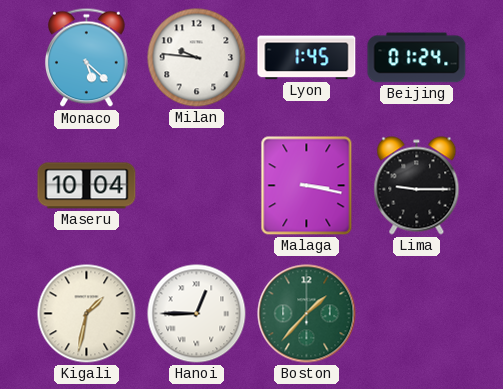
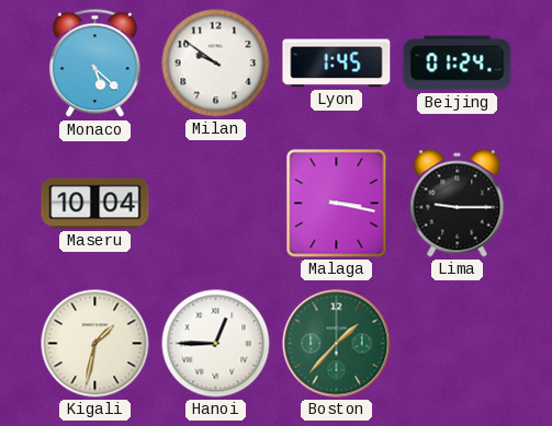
Milan: 9:46 -> 9:51
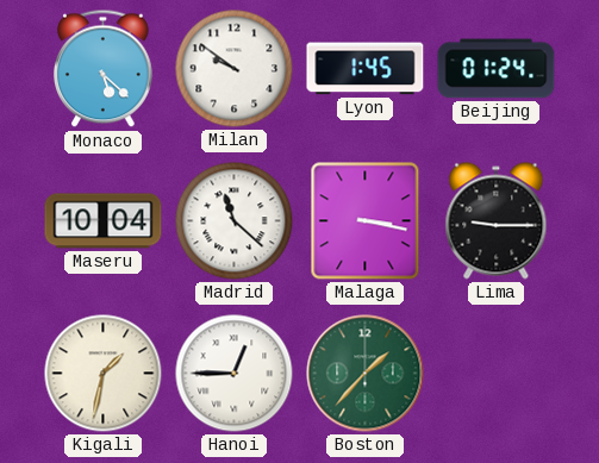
Madrid: none -> 11:22
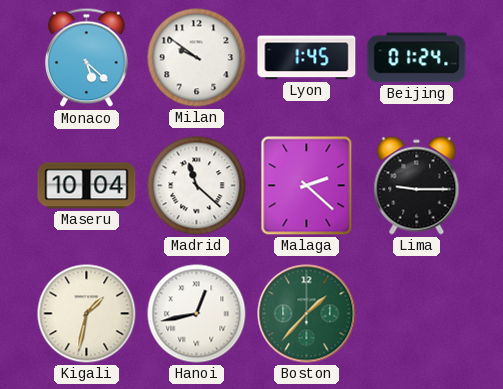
Malaga: 3:17 -> 2:22
Hanoi: 12:45 -> 12:43
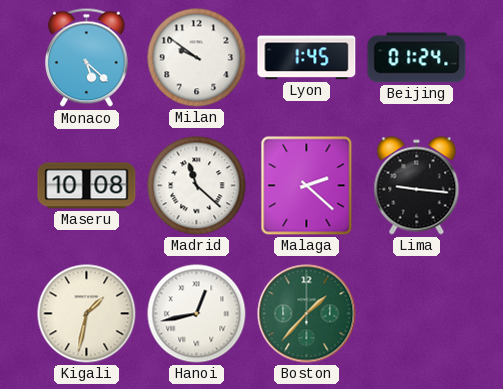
Maseru: 10:04 -> 10:08
Lima: 9:15 -> 9:16
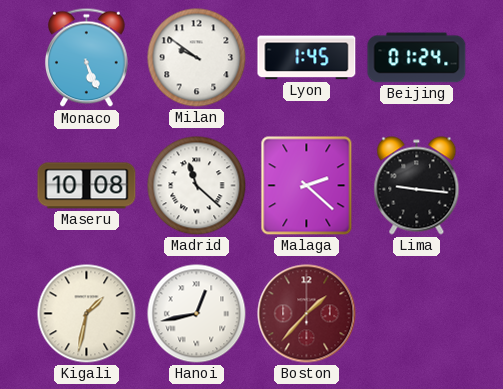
Monaco: 5:22 -> 5:26
Boston dial: green -> burgundy
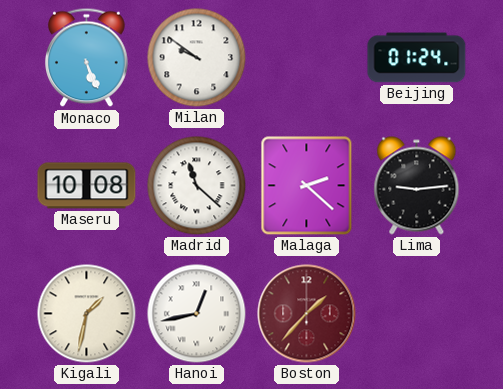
Lyon: 1:45 -> none
Lima: 9:16 -> 9:14
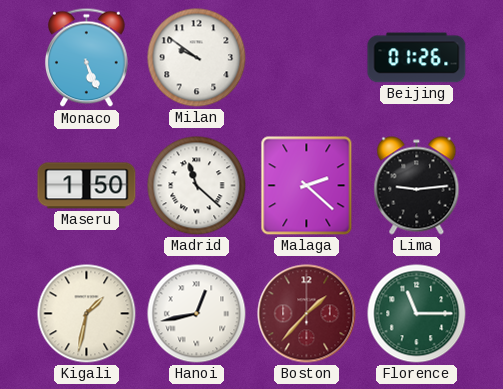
Beijing: 01:24 -> 01:26
Maseru: 10:08 -> 1:50
Florence: none -> 11:15
